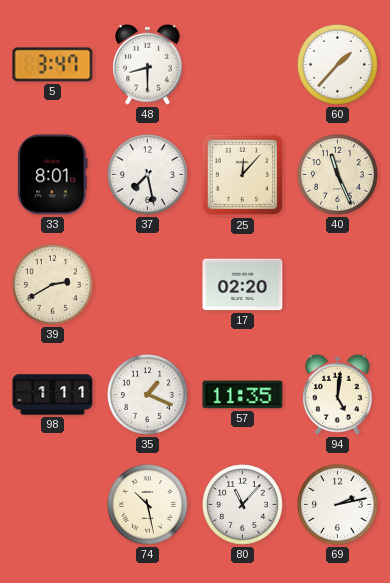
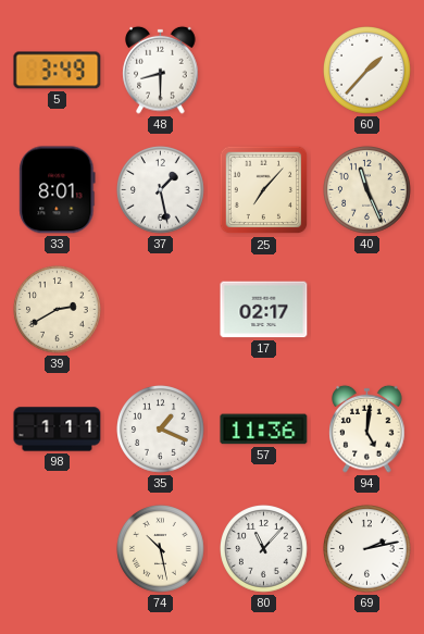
5: 3:47 -> 3:49
37: 7:28 -> 1:28
25: 12:07 -> 7:07
17: 02:20 -> 02:17
57: 11:35 -> 11:36
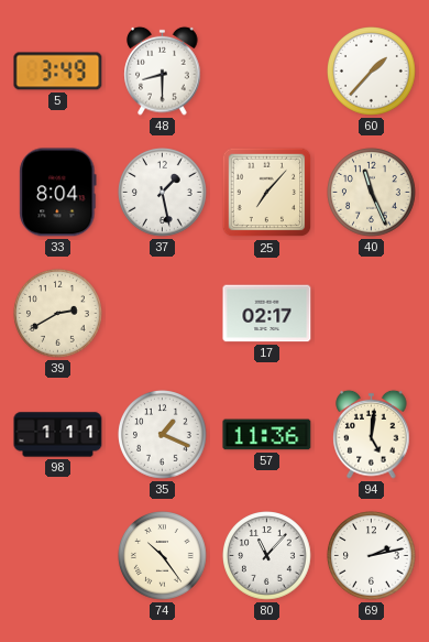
33: 8:01 -> 8:04
74: 10:28 -> 10:24
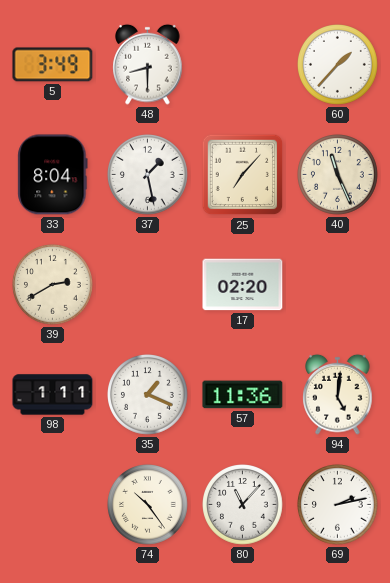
17: 02:17 -> 02:20
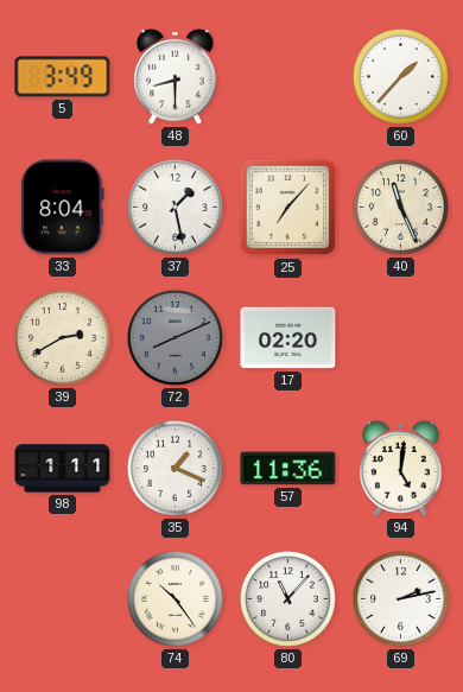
72: none -> 8:11
